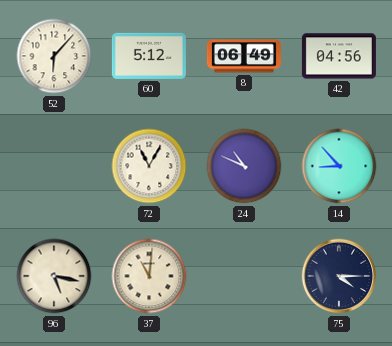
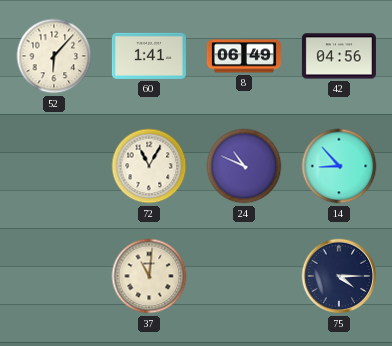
60: 5:12 -> 1:41
96: 5:17 -> none
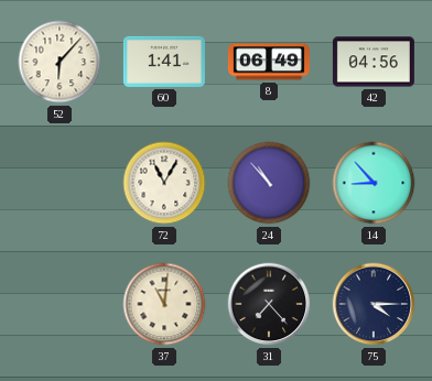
24: 10:49 -> 10:53
31: none -> 7:23
